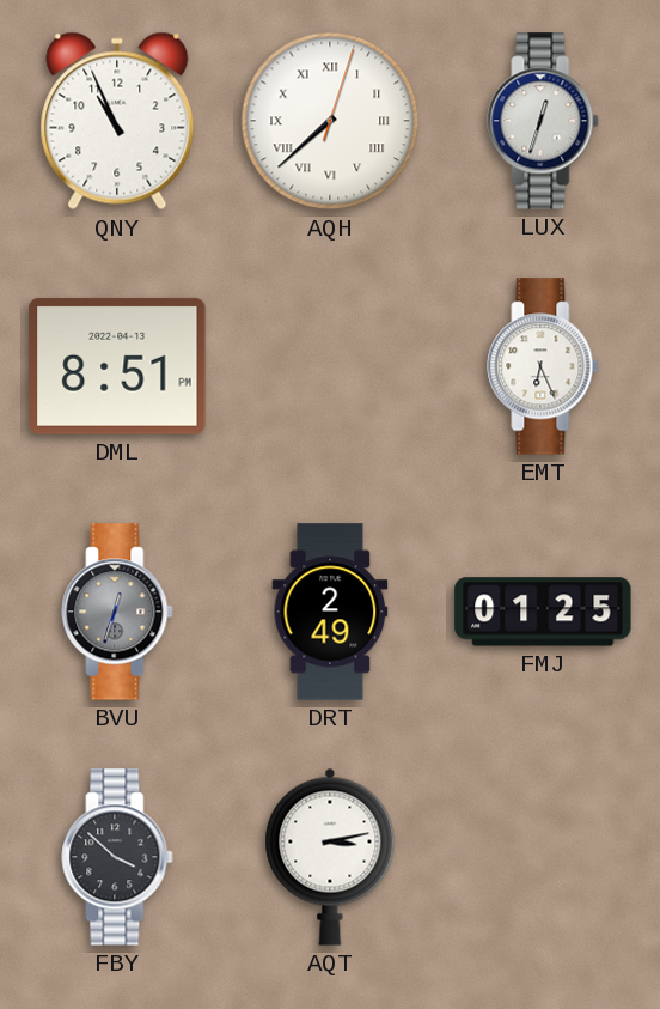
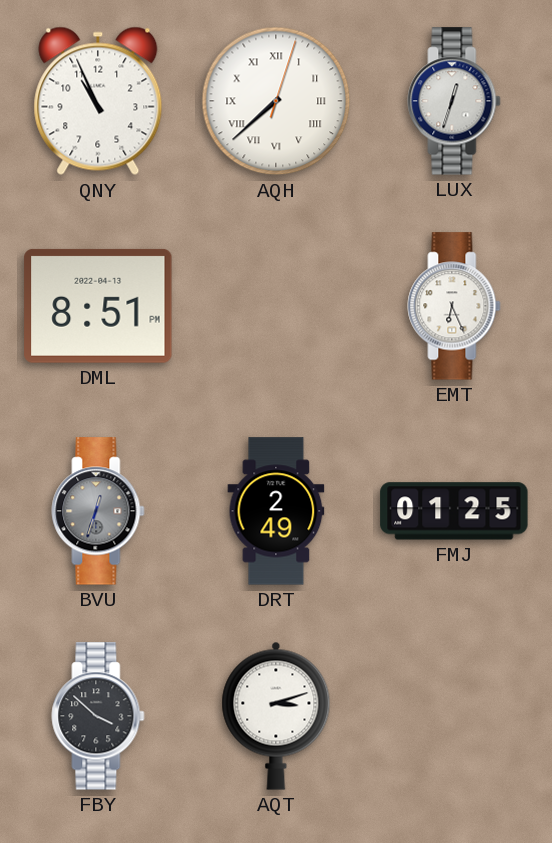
AQT: 3:13 -> 3:12
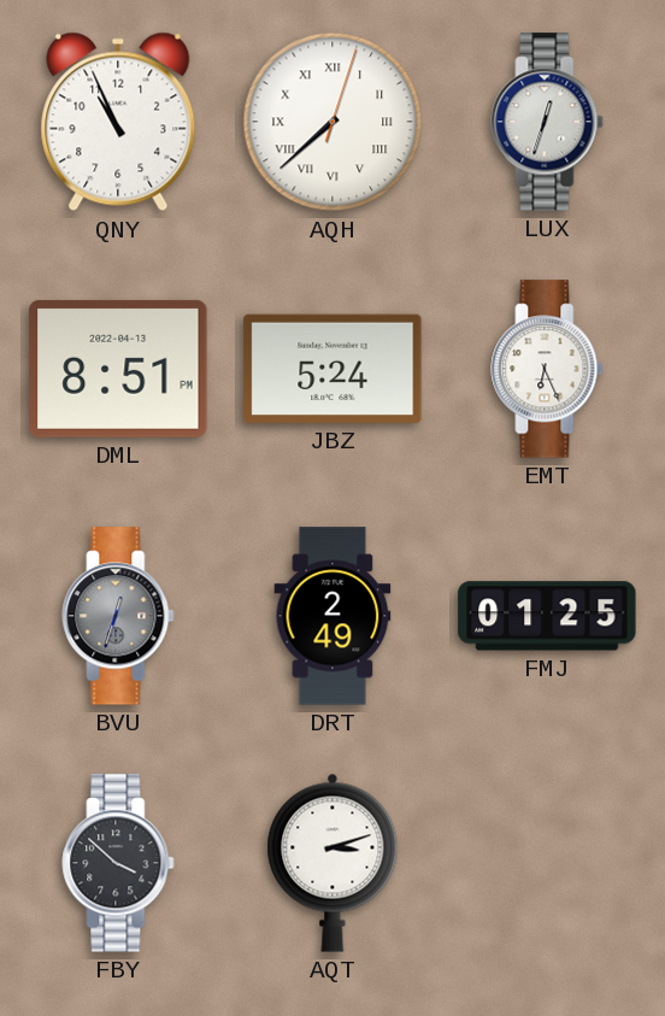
JBZ: none -> 5:24
